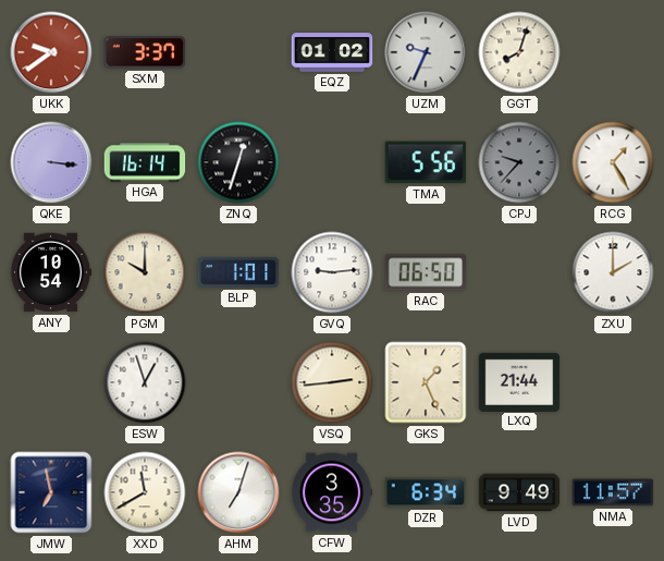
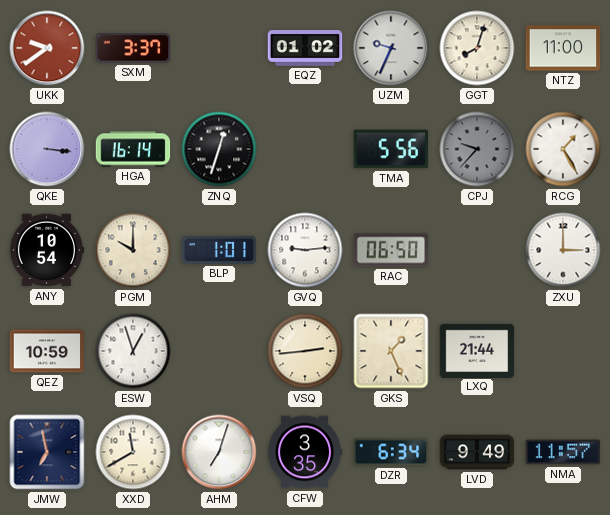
NTZ: none -> 11:00
ZXU: 2:00 -> 3:00
QEZ: none -> 10:59
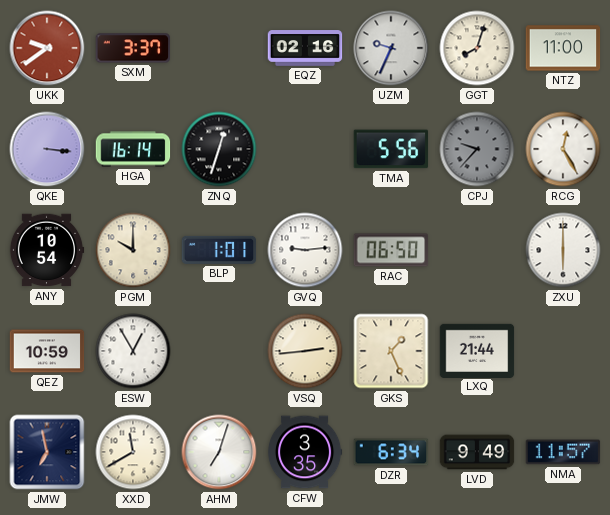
EQZ: 01:02 -> 02:16
RCG: 1:25 -> 12:25
ZXU: 3:00 -> 6:00
ESW: 12:57 -> 12:55
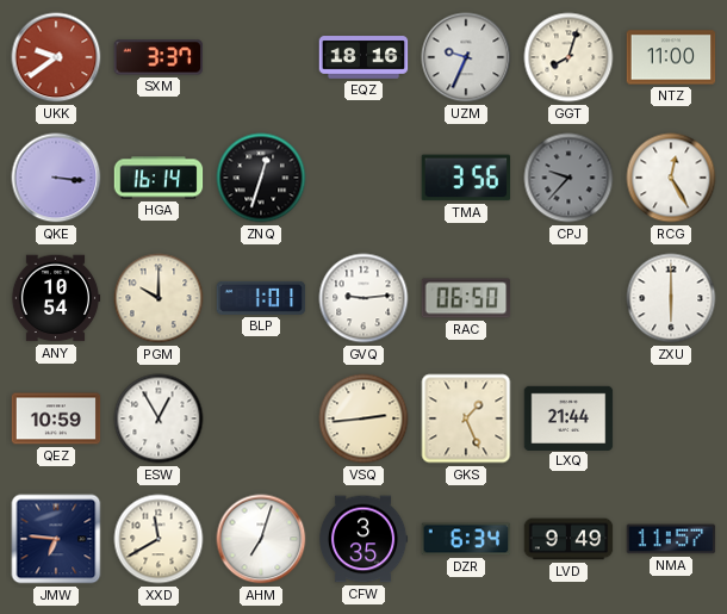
EQZ: 02:16 -> 18:16
TMA: 5:56 -> 3:56
JMW: 6:58 -> 6:46
